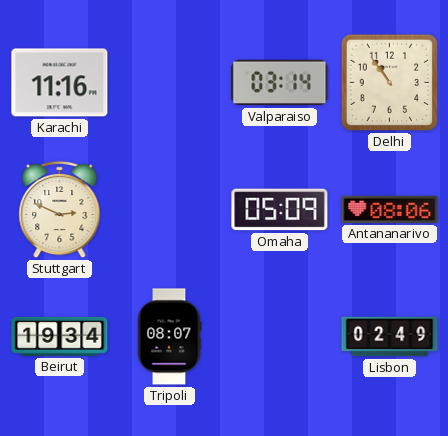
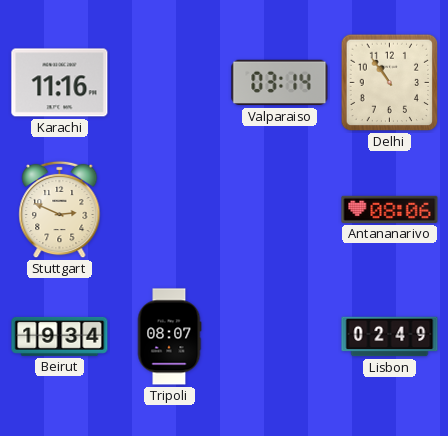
Omaha: 05:09 -> none
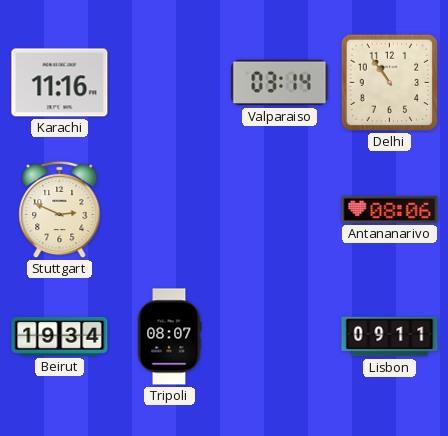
Lisbon: 02:49 -> 09:11
